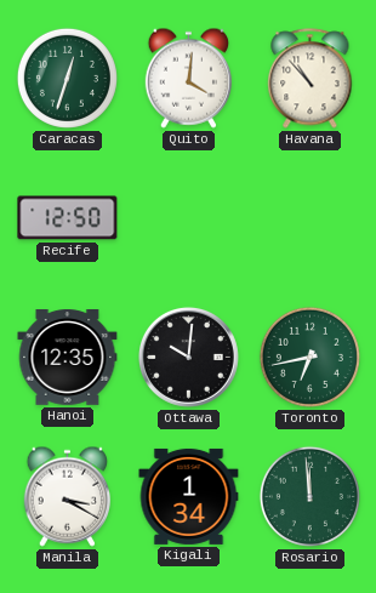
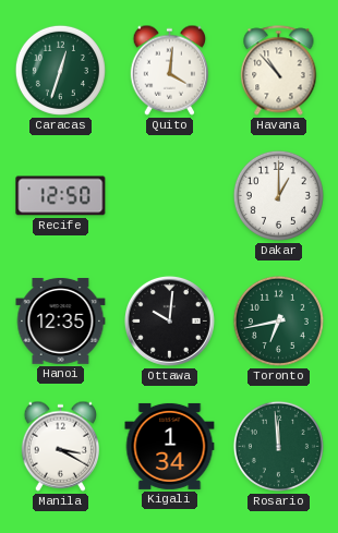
Dakar: none -> 1:00
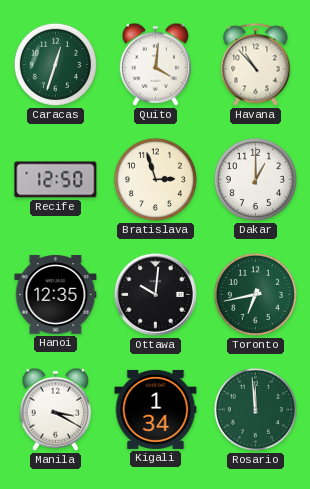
Bratislava: none -> 2:57
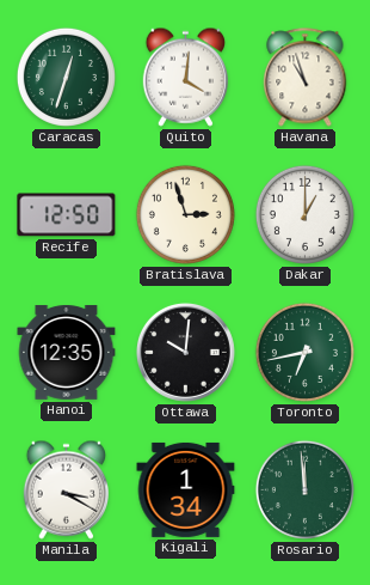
Havana: 10:53 -> 10:57
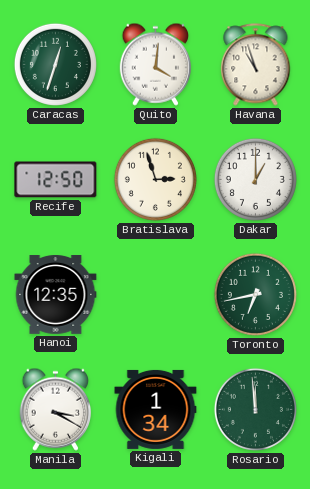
Ottawa: 10:01 -> none
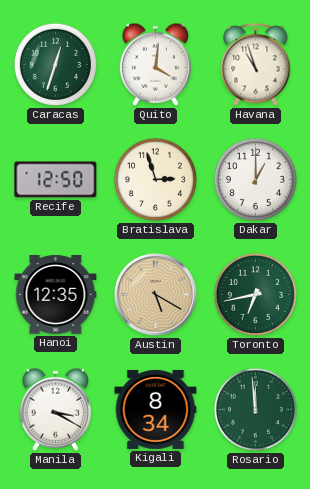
Austin: none -> 5:20
Kigali: 1:34 -> 8:34
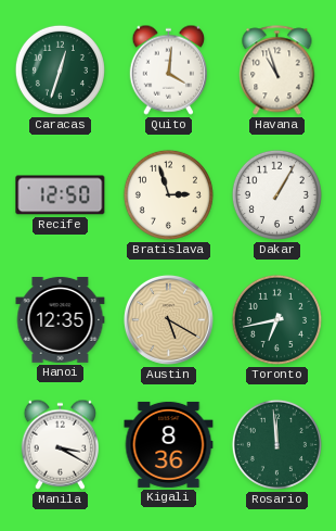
Dakar: 1:00 -> 1:05
Kigali: 8:34 -> 8:36
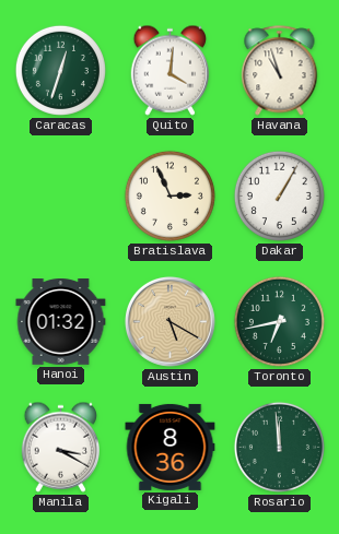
Recife: 12:50 -> none
Bratislava: 2:57 -> 2:56
Hanoi: 12:35 -> 01:32
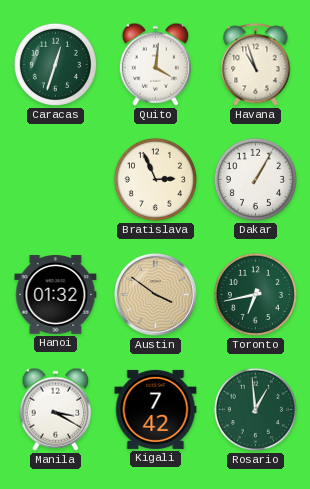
Austin: 5:20 -> 3:51
Kigali: 8:36 -> 7:42
Rosario: 11:59 -> 12:59
